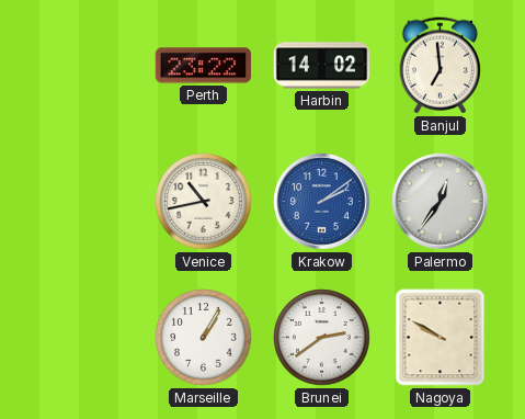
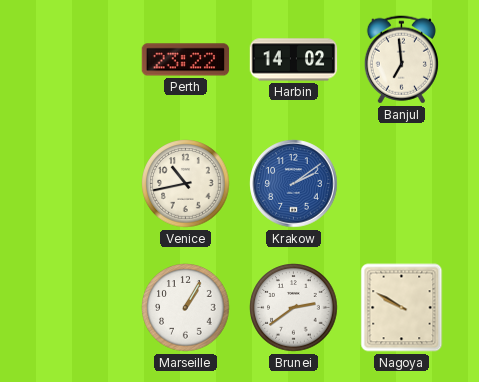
Palermo: 12:36 -> none
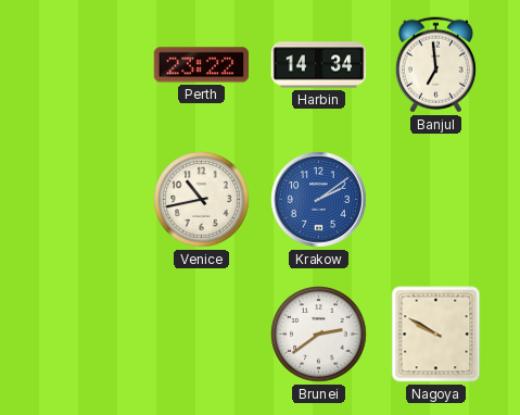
Harbin: 14:02 -> 14:34
Marseille: 1:05 -> none
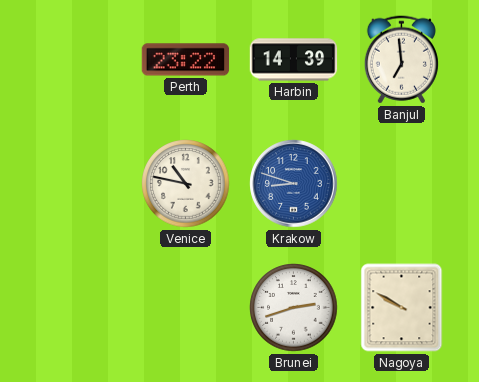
Harbin: 14:34 -> 14:39
Venice: 10:43 -> 10:47
Krakow: 2:09 -> 8:48
Brunei: 2:39 -> 2:42
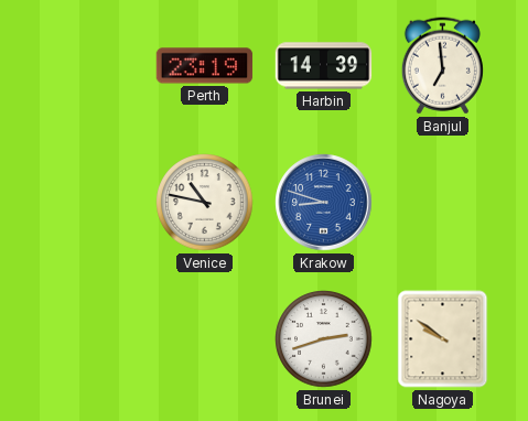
Perth: 23:22 -> 23:19
Nagoya: 9:50 -> 9:51
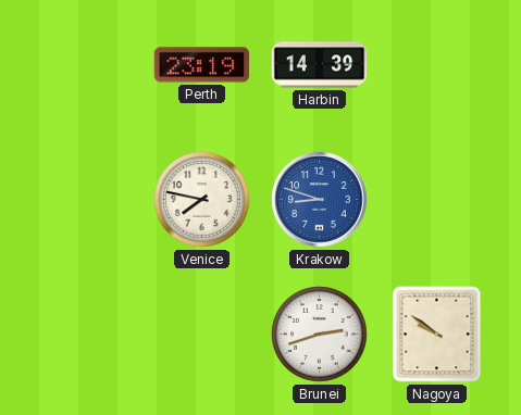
Banjul: 6:59 -> none
Venice: 10:47 -> 7:47
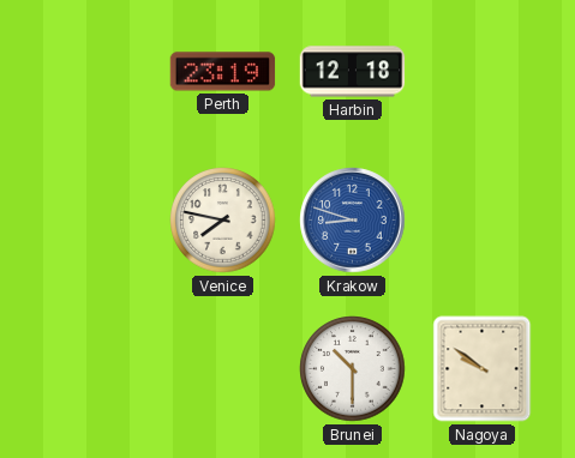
Harbin: 14:39 -> 12:18
Brunei: 2:42 -> 10:30
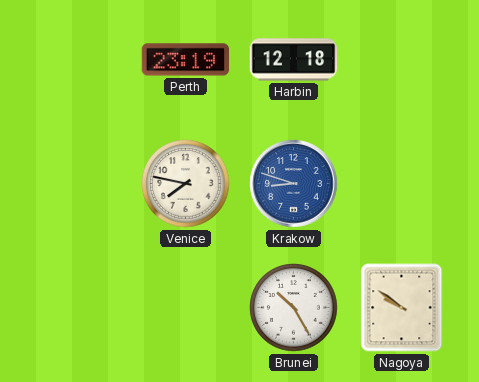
Brunei: 10:30 -> 10:25
